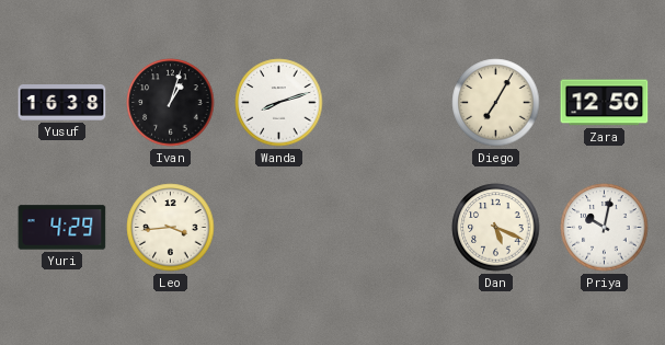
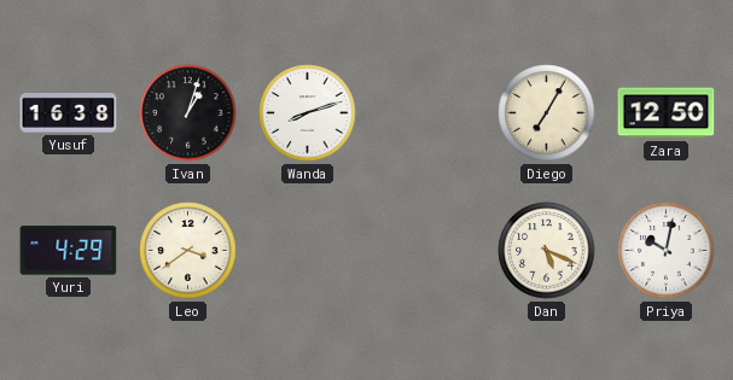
Leo: 3:44 -> 3:39
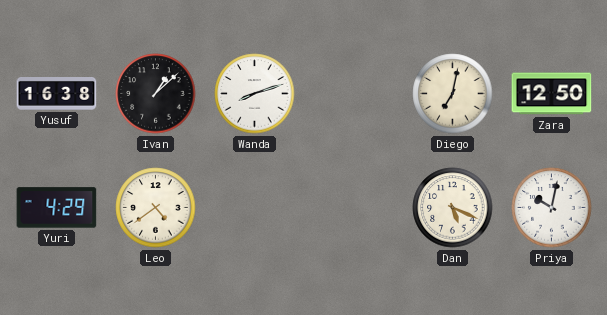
Ivan: 1:03 -> 1:08
Diego: 7:05 -> 7:02
Leo: 3:39 -> 4:39
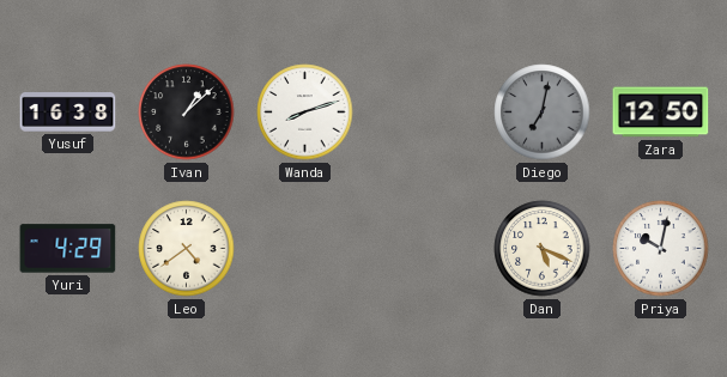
Diego dial: cream -> grey
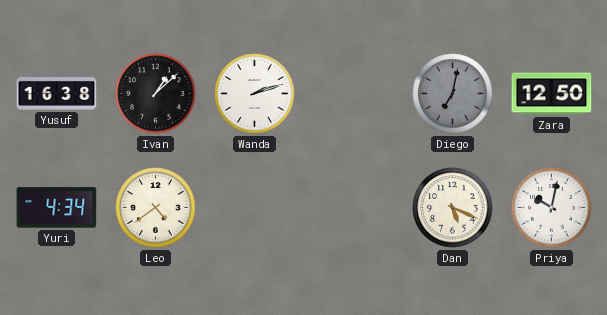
Wanda: 8:12 -> 2:12
Yuri: 4:29 -> 4:34
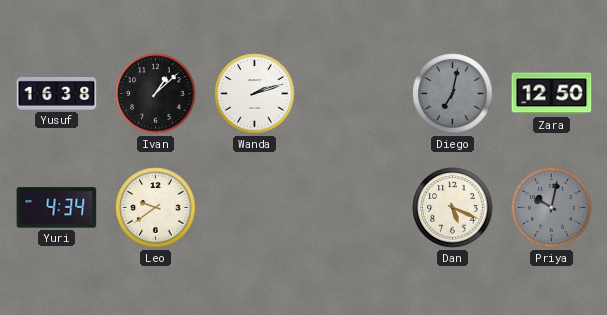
Leo: 4:39 -> 9:39
Priya dial: white -> grey
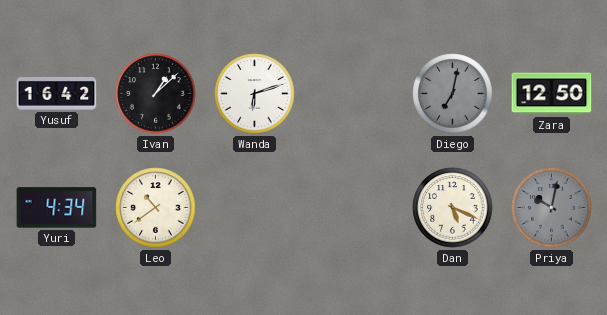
Yusuf: 16:38 -> 16:42
Wanda: 2:12 -> 6:12
Leo: 9:39 -> 10:39
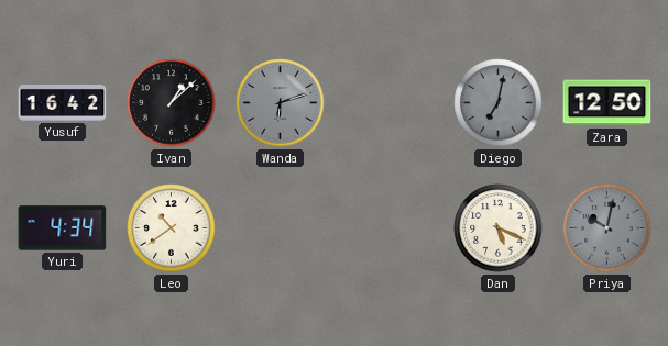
Wanda dial: white -> grey
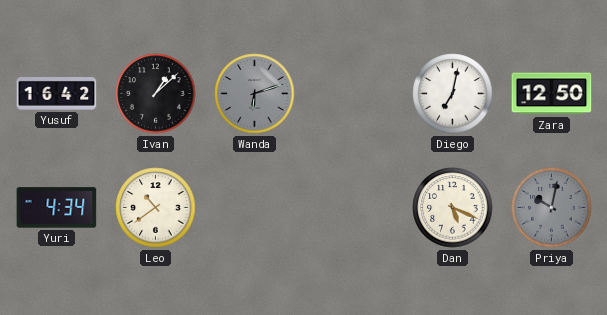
Diego dial: grey -> white
